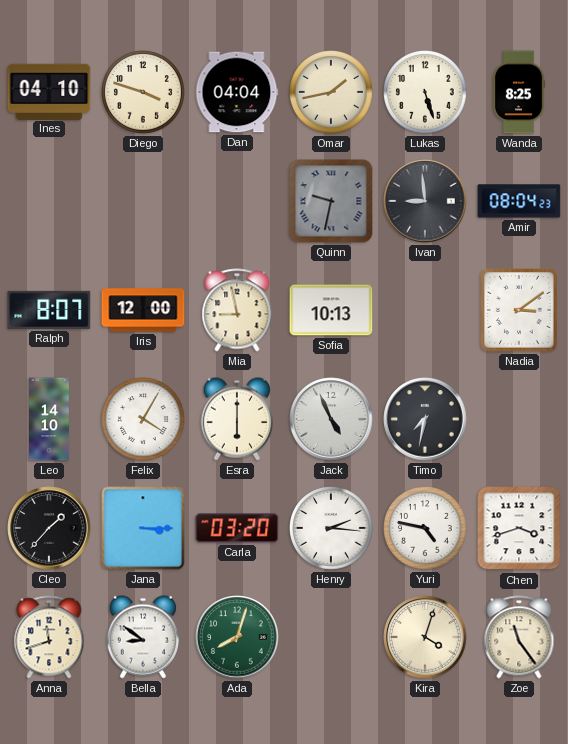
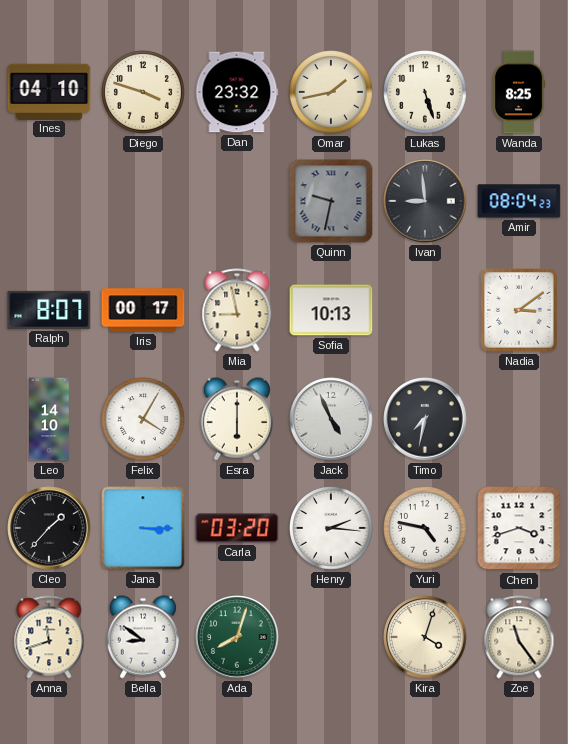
Dan: 04:04 -> 23:32
Iris: 12:00 -> 00:17
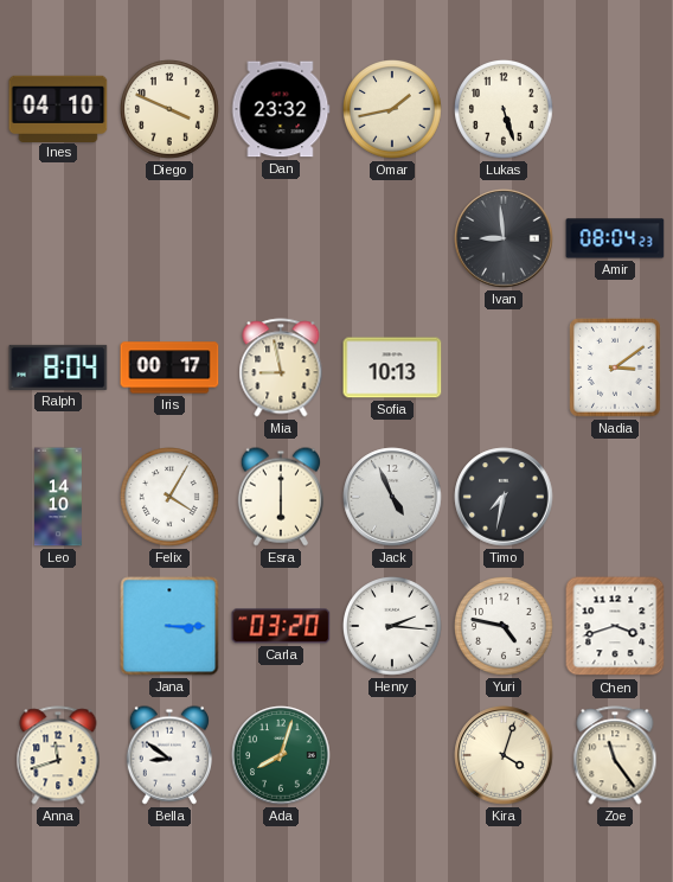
Diego: 3:48 -> 3:49
Wanda: 8:25 -> none
Quinn: 9:32 -> none
Ralph: 8:07 -> 8:04
Cleo: 1:37 -> none
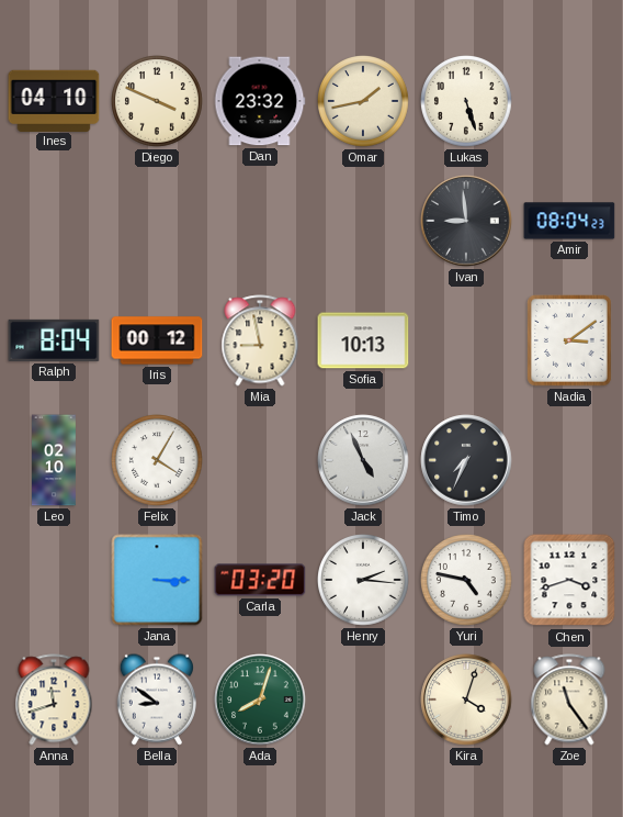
Iris: 00:17 -> 00:12
Leo: 14:10 -> 02:10
Esra: 6:00 -> none
Timo: 7:32 -> 7:34
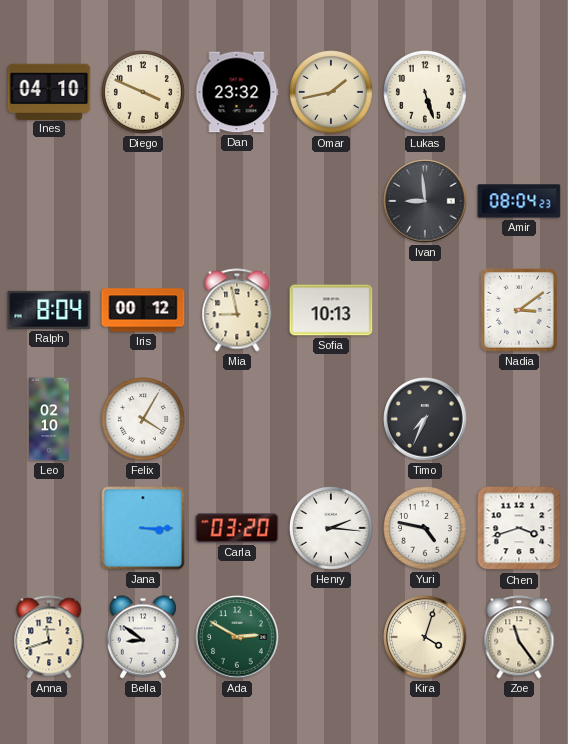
Jack: 4:56 -> none
Ada: 8:03 -> 2:50
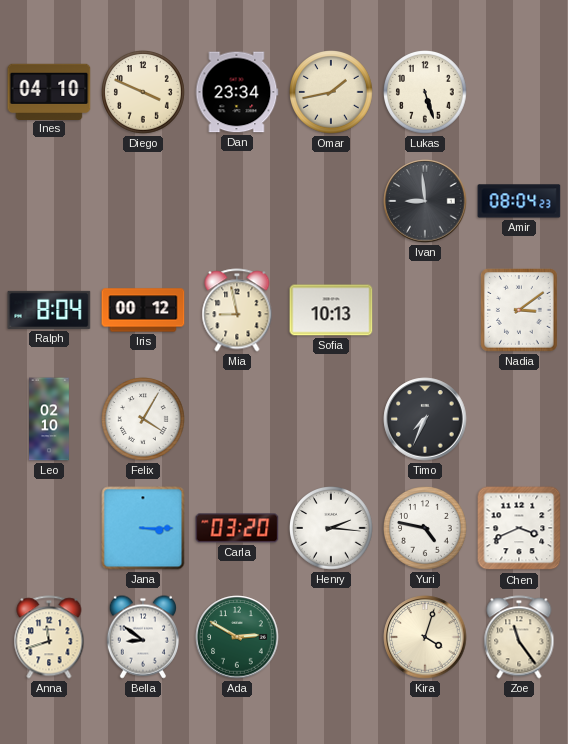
Dan: 23:32 -> 23:34
Chen: 3:42 -> 3:41
